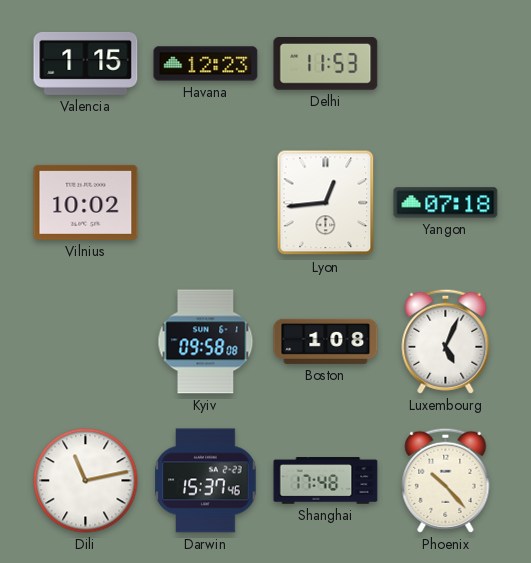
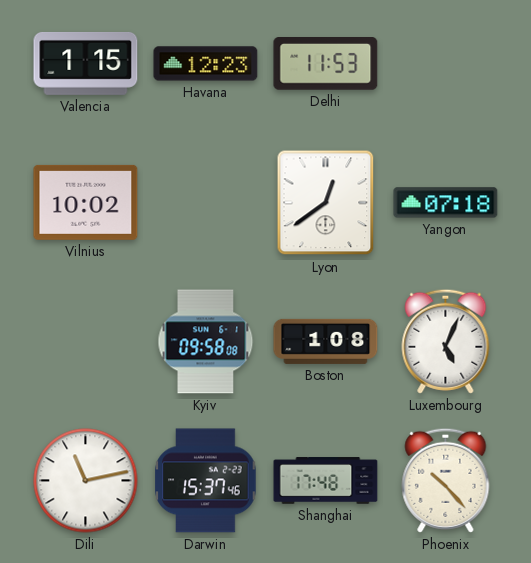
Lyon: 12:44 -> 12:39
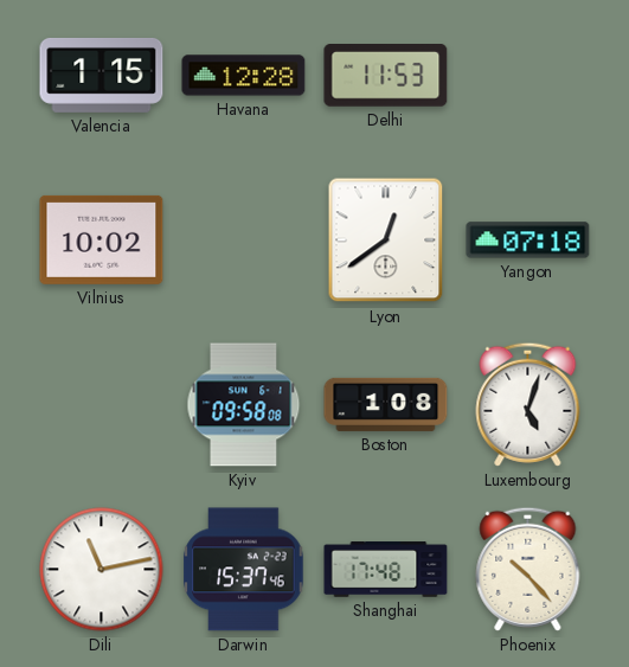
Havana: 12:23 -> 12:28
Luxembourg: 5:04 -> 5:03
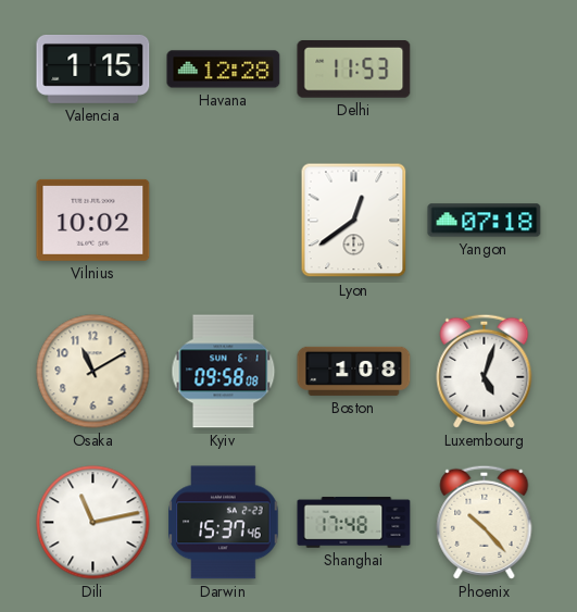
Osaka: none -> 11:10
